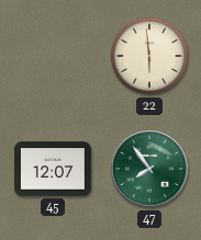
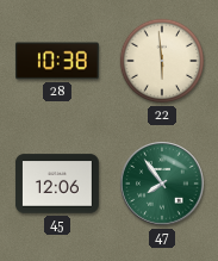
28: none -> 10:38
45: 12:07 -> 12:06
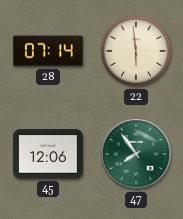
28: 10:38 -> 07:14
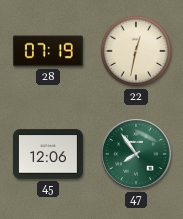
28: 07:14 -> 07:19
22: 5:59 -> 12:32
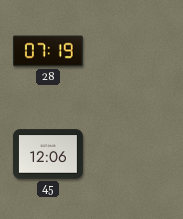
22: 12:32 -> none
47: 7:54 -> none
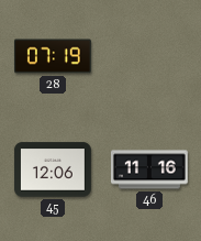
46: none -> 11:16
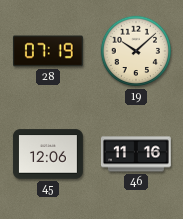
19: none -> 10:08
